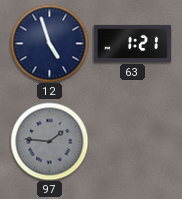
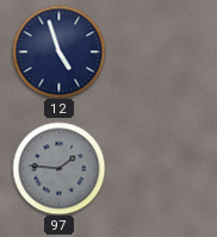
63: 1:21 -> none
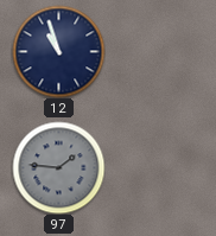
12: 4:57 -> 10:57
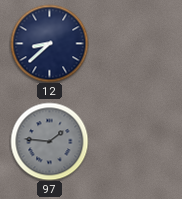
12: 10:57 -> 8:38
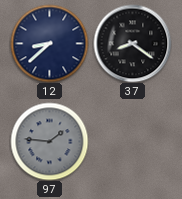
37: none -> 8:21
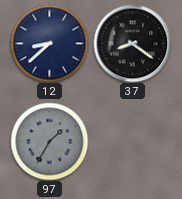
97: 1:46 -> 1:35
